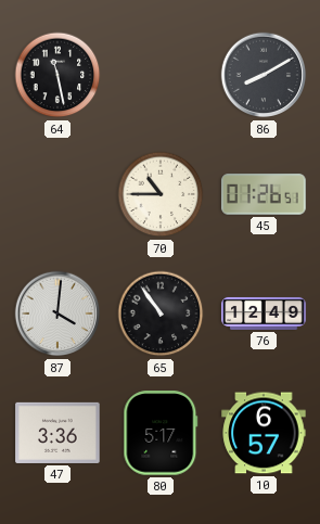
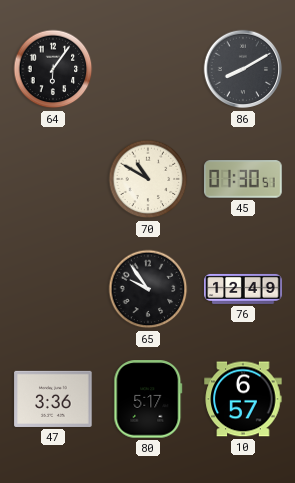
64: 11:28 -> 6:06
70: 10:45 -> 10:50
45: 01:26 -> 01:30
87: 4:01 -> none
65: 10:54 -> 9:54
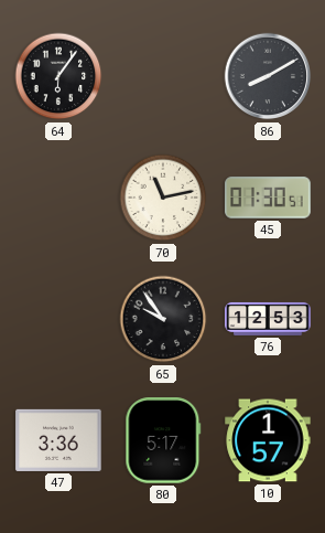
70: 10:50 -> 11:13
76: 12:49 -> 12:53
10: 6:57 -> 1:57
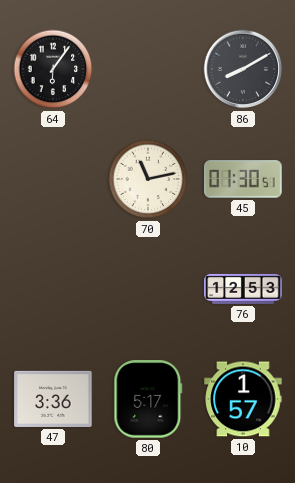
65: 9:54 -> none
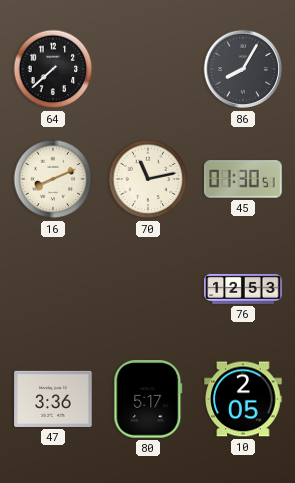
64: 6:06 -> 7:38
86: 8:10 -> 8:05
16: none -> 8:11
10: 1:57 -> 2:05
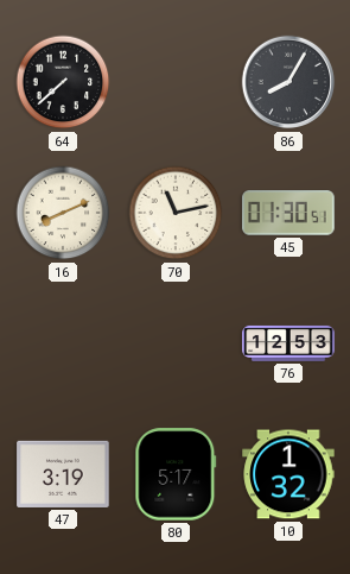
47: 3:36 -> 3:19
10: 2:05 -> 1:32
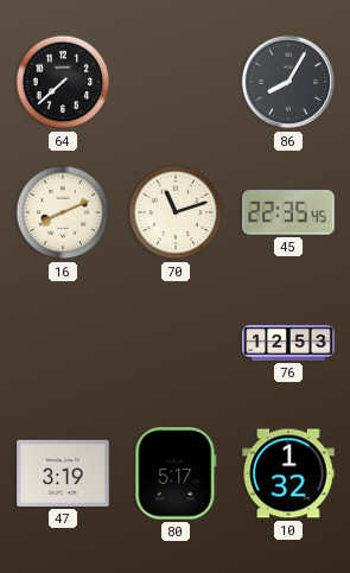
70: 11:13 -> 11:12
45: 01:30 -> 22:35
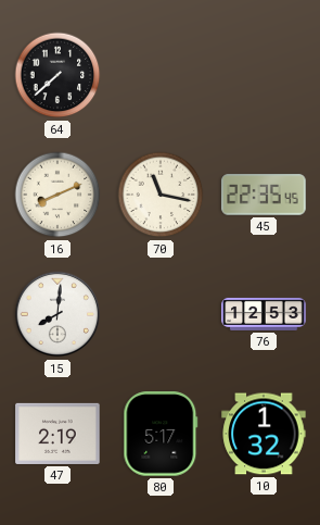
86: 8:05 -> none
70: 11:12 -> 11:17
15: none -> 8:01
47: 3:19 -> 2:19
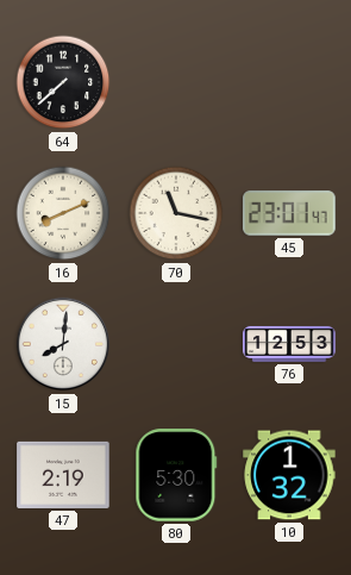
45: 22:35 -> 23:01
80: 5:17 -> 5:30
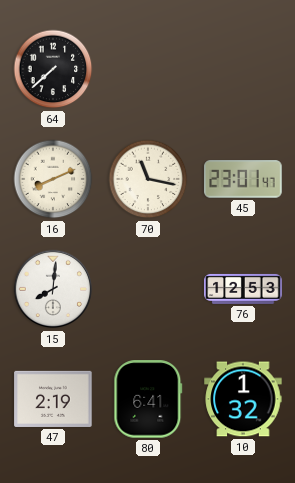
80: 5:30 -> 6:41
